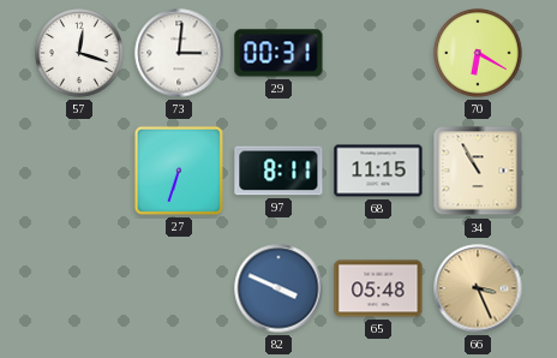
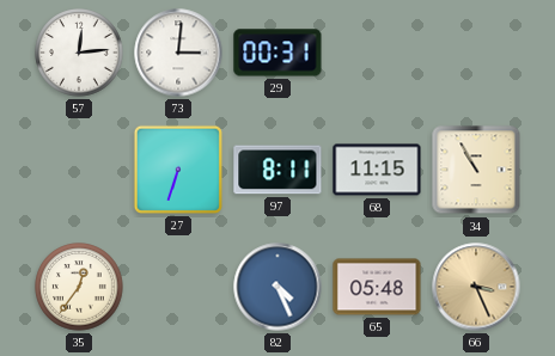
57: 12:18 -> 12:14
70: 6:20 -> none
35: none -> 12:36
82: 3:49 -> 4:26
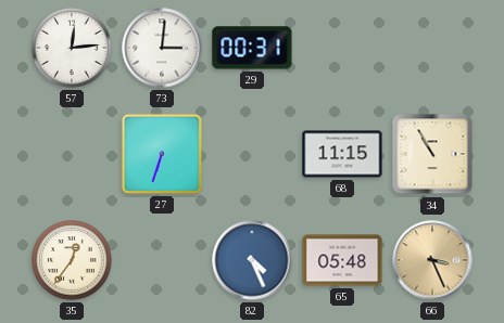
97: 8:11 -> none
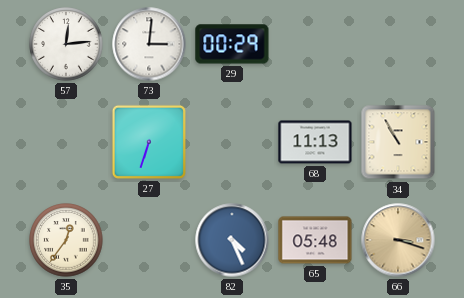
29: 00:31 -> 00:29
68: 11:15 -> 11:13
66: 3:26 -> 3:18
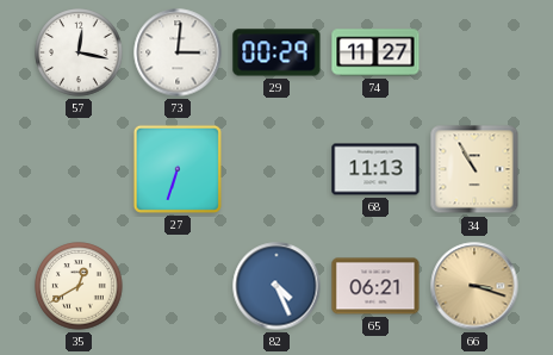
57: 12:14 -> 12:17
74: none -> 11:27
35: 12:36 -> 12:40
65: 05:48 -> 06:21
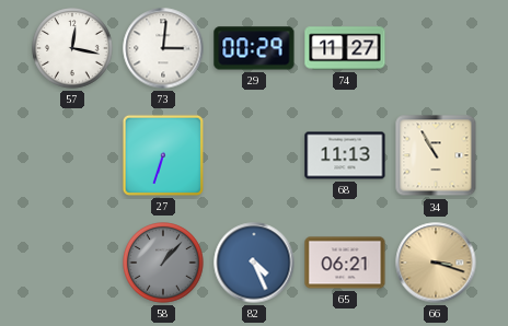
35: 12:40 -> none
58: none -> 1:07
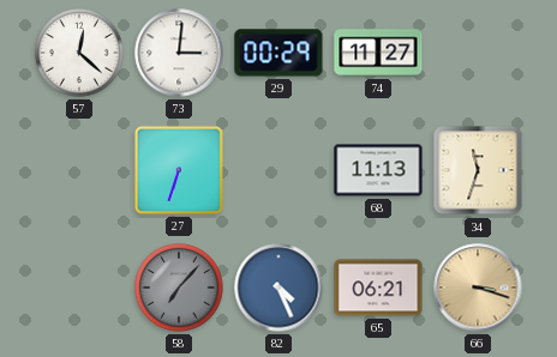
57: 12:17 -> 12:22
34: 10:55 -> 11:33
58: 1:07 -> 7:07
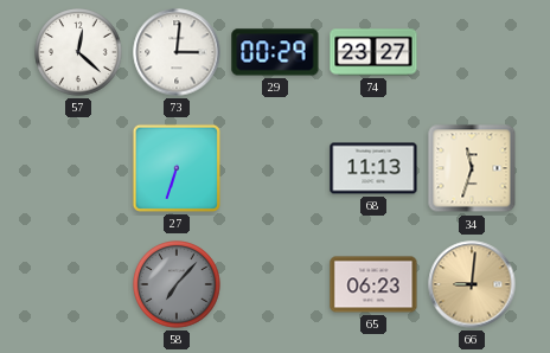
74: 11:27 -> 23:27
82: 4:26 -> none
65: 06:21 -> 06:23
66: 3:18 -> 9:01
